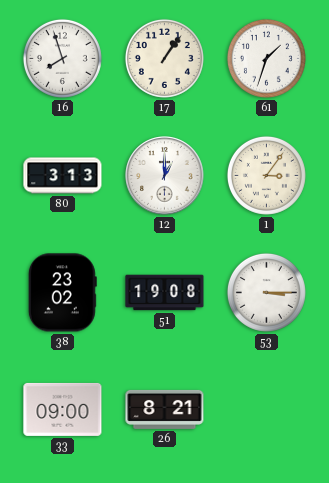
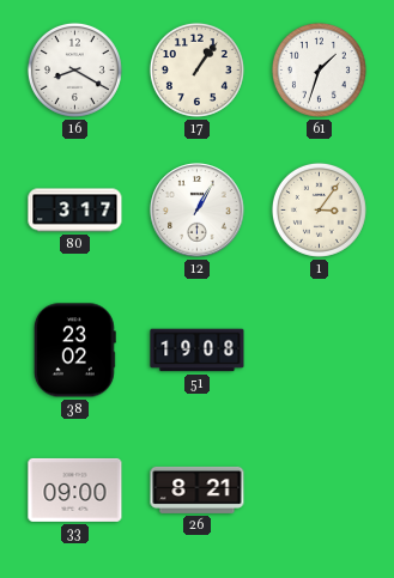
16: 7:57 -> 8:20
80: 3:13 -> 3:17
12: 1:00 -> 1:05
53: 3:15 -> none
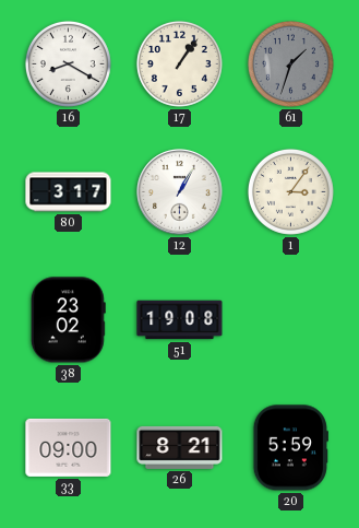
61 dial: white -> grey
20: none -> 5:59
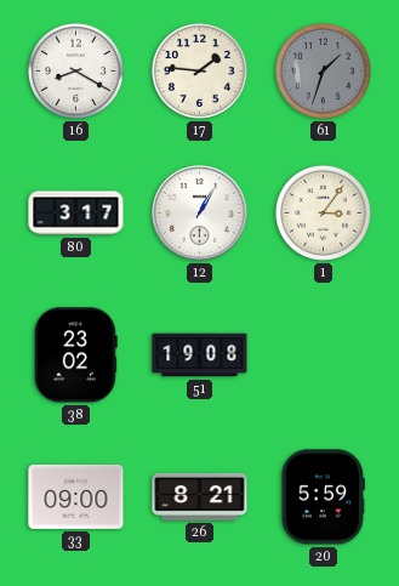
17: 1:06 -> 1:46
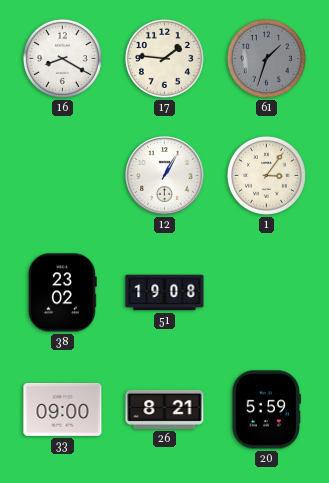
80: 3:17 -> none
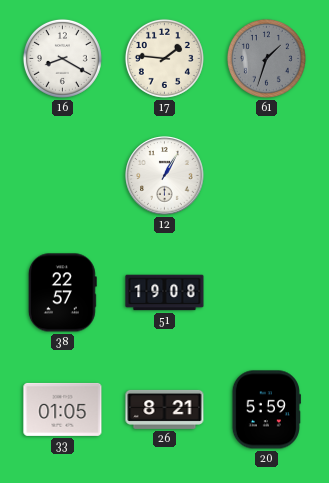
1: 3:06 -> none
38: 23:02 -> 22:57
33: 09:00 -> 01:05
